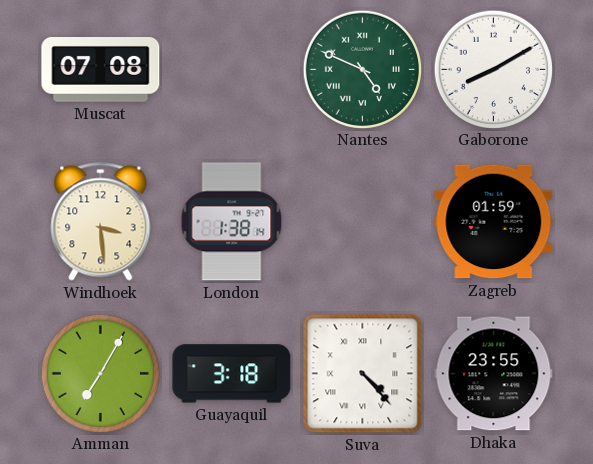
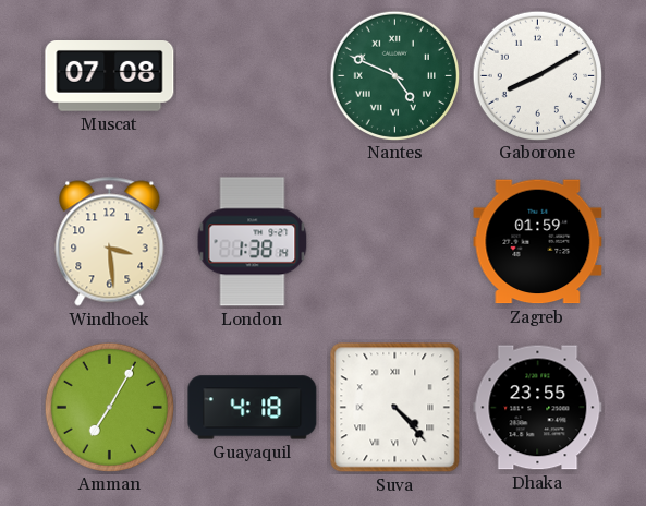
Guayaquil: 3:18 -> 4:18
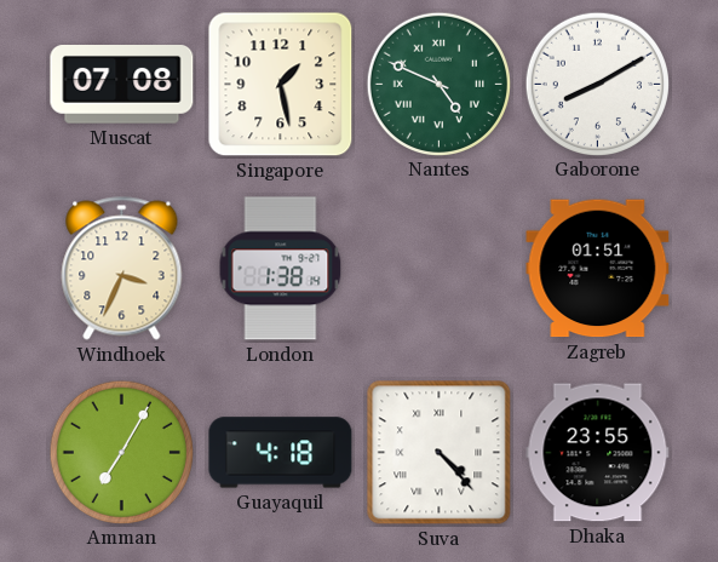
Singapore: none -> 1:28
Windhoek: 3:29 -> 3:34
Zagreb: 01:59 -> 01:51
